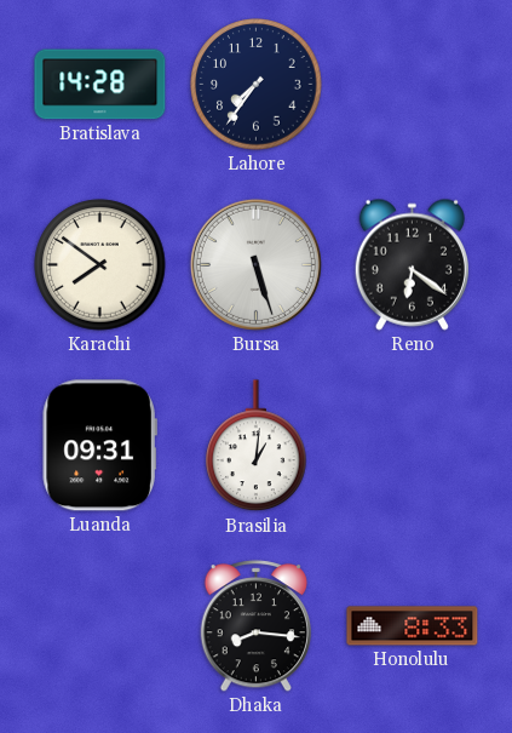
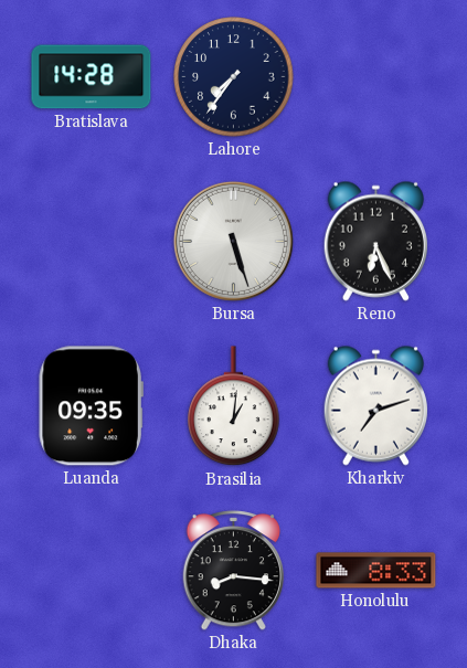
Karachi: 7:51 -> none
Reno: 6:21 -> 6:26
Luanda: 09:31 -> 09:35
Kharkiv: none -> 7:12
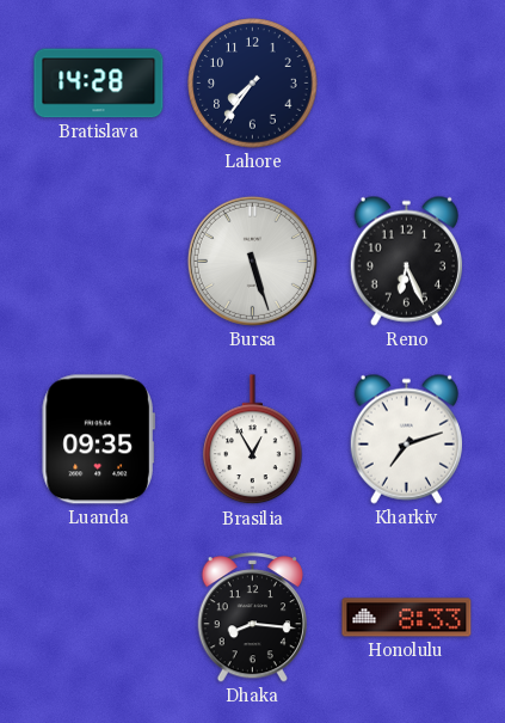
Brasilia: 1:01 -> 12:55
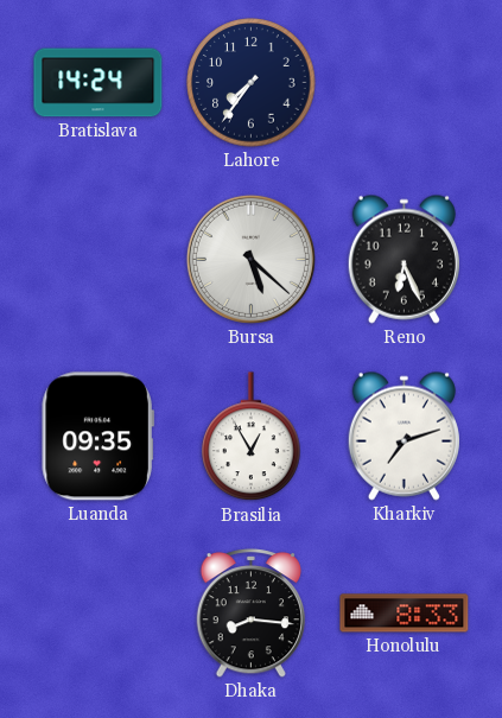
Bratislava: 14:28 -> 14:24
Bursa: 5:27 -> 5:22
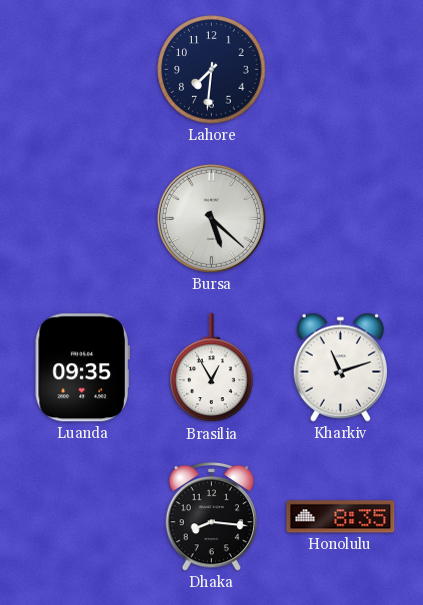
Bratislava: 14:24 -> none
Lahore: 7:36 -> 7:31
Reno: 6:26 -> none
Kharkiv: 7:12 -> 11:12
Honolulu: 8:33 -> 8:35
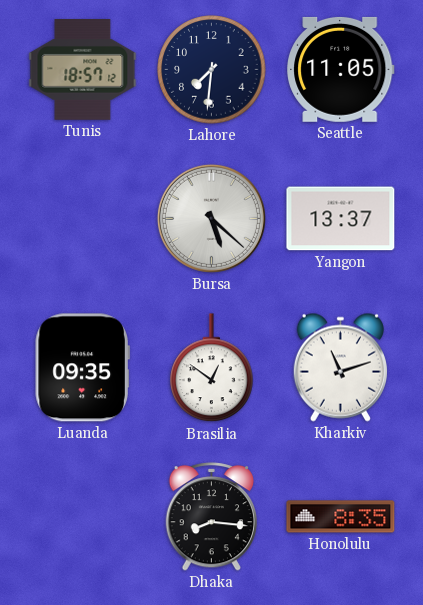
Tunis: none -> 18:57
Seattle: none -> 11:05
Yangon: none -> 13:37
Brasilia: 12:55 -> 12:51
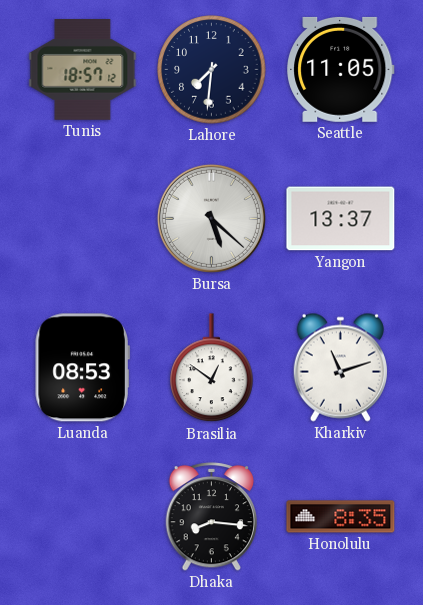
Luanda: 09:35 -> 08:53
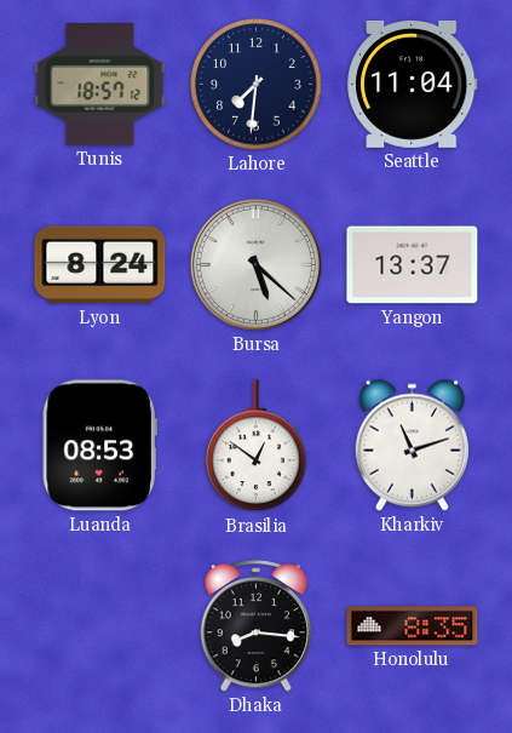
Seattle: 11:05 -> 11:04
Lyon: none -> 8:24
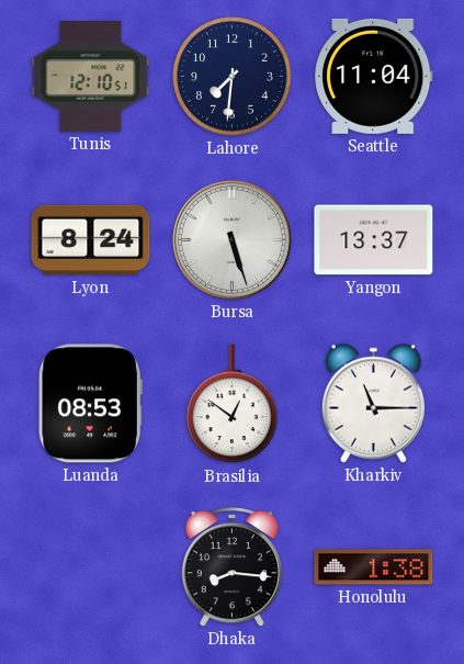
Tunis: 18:57 -> 12:10
Bursa: 5:22 -> 5:27
Kharkiv: 11:12 -> 11:15
Honolulu: 8:35 -> 1:38
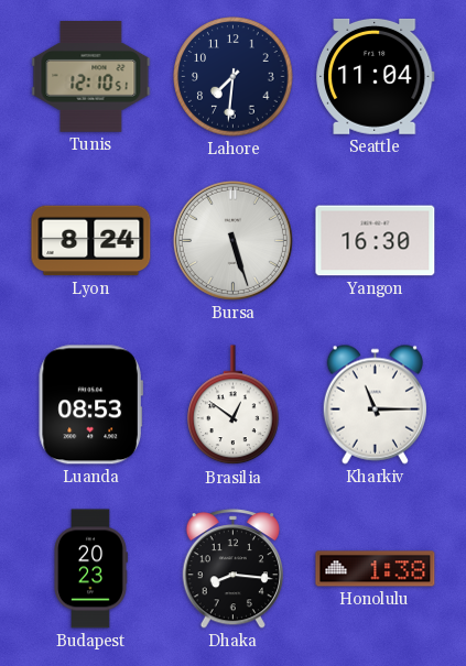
Yangon: 13:37 -> 16:30
Budapest: none -> 20:23
